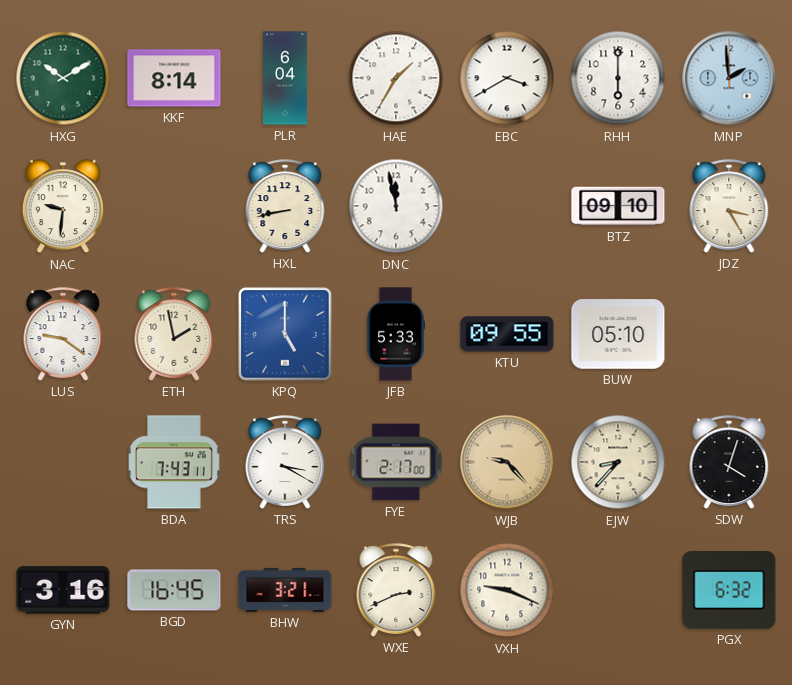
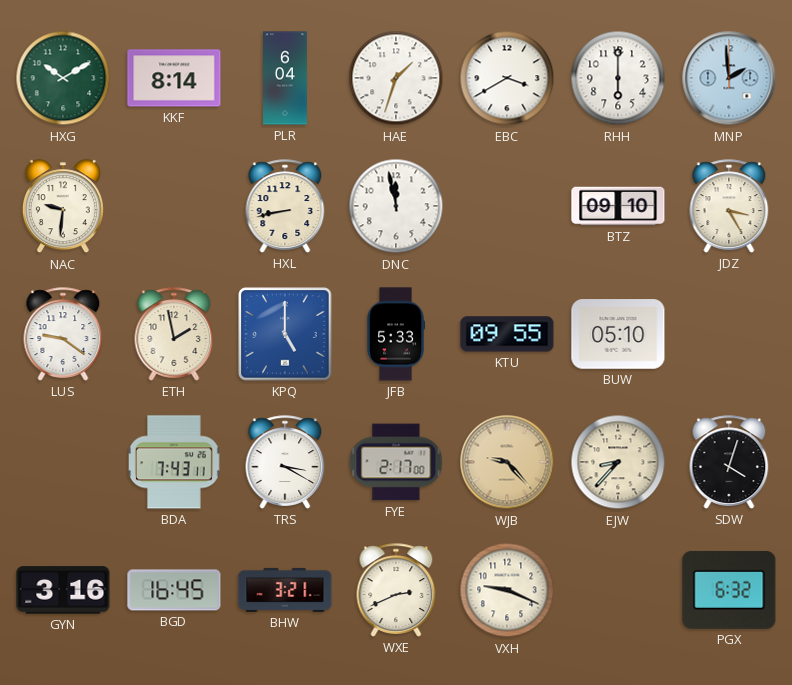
HAE: 1:35 -> 1:33
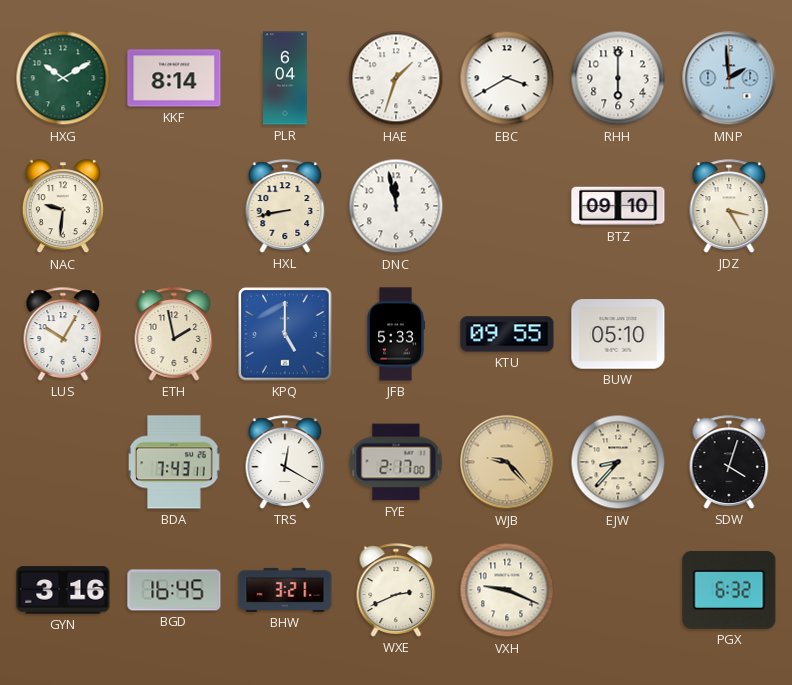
LUS: 9:21 -> 10:05
TRS: 3:20 -> 12:20
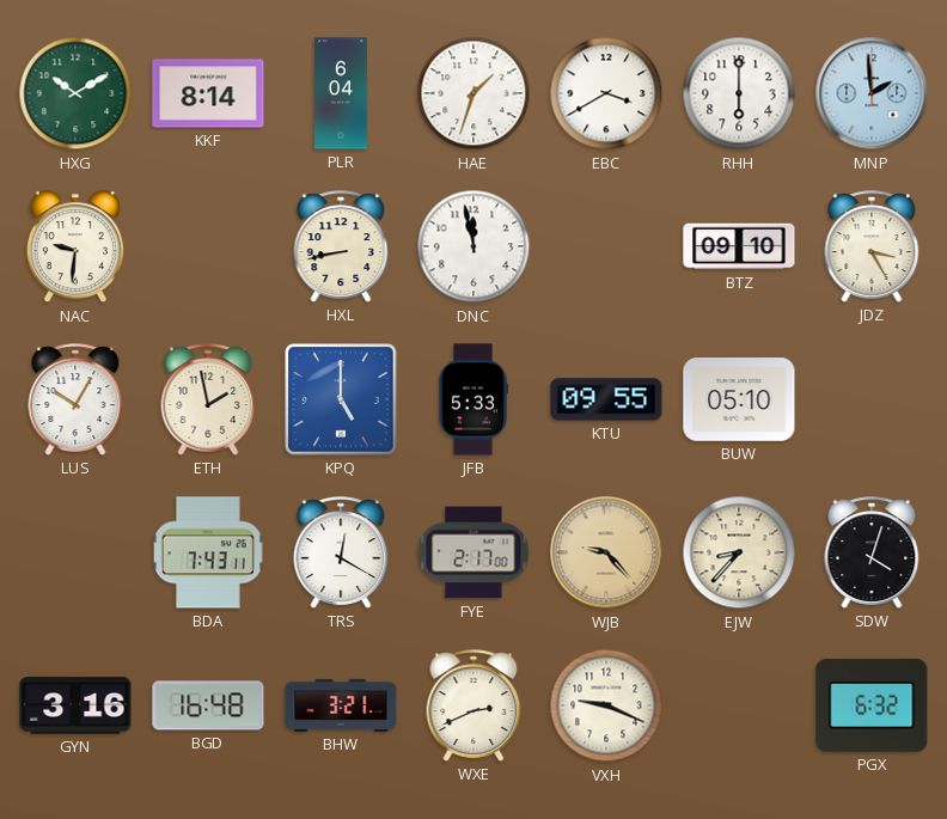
BGD: 16:45 -> 16:48
